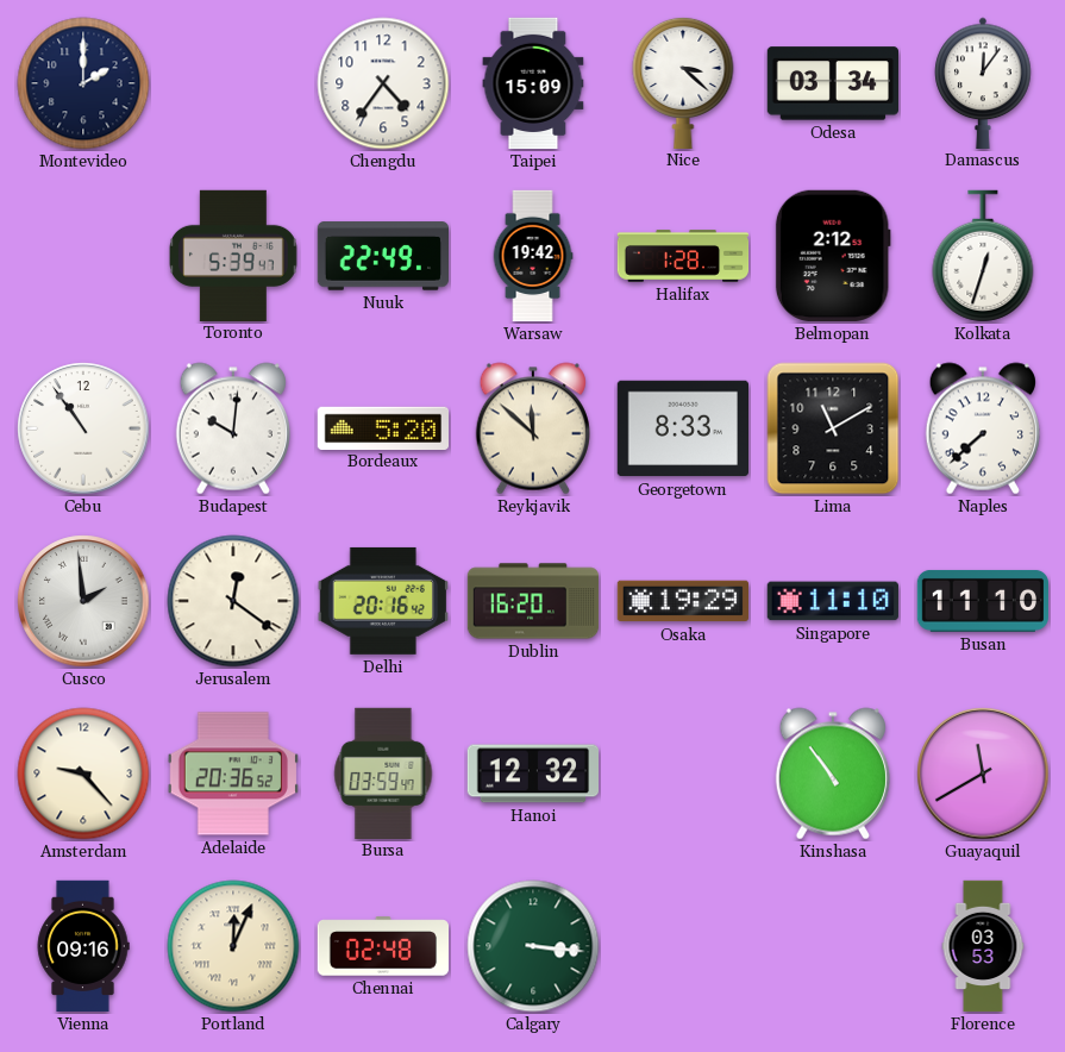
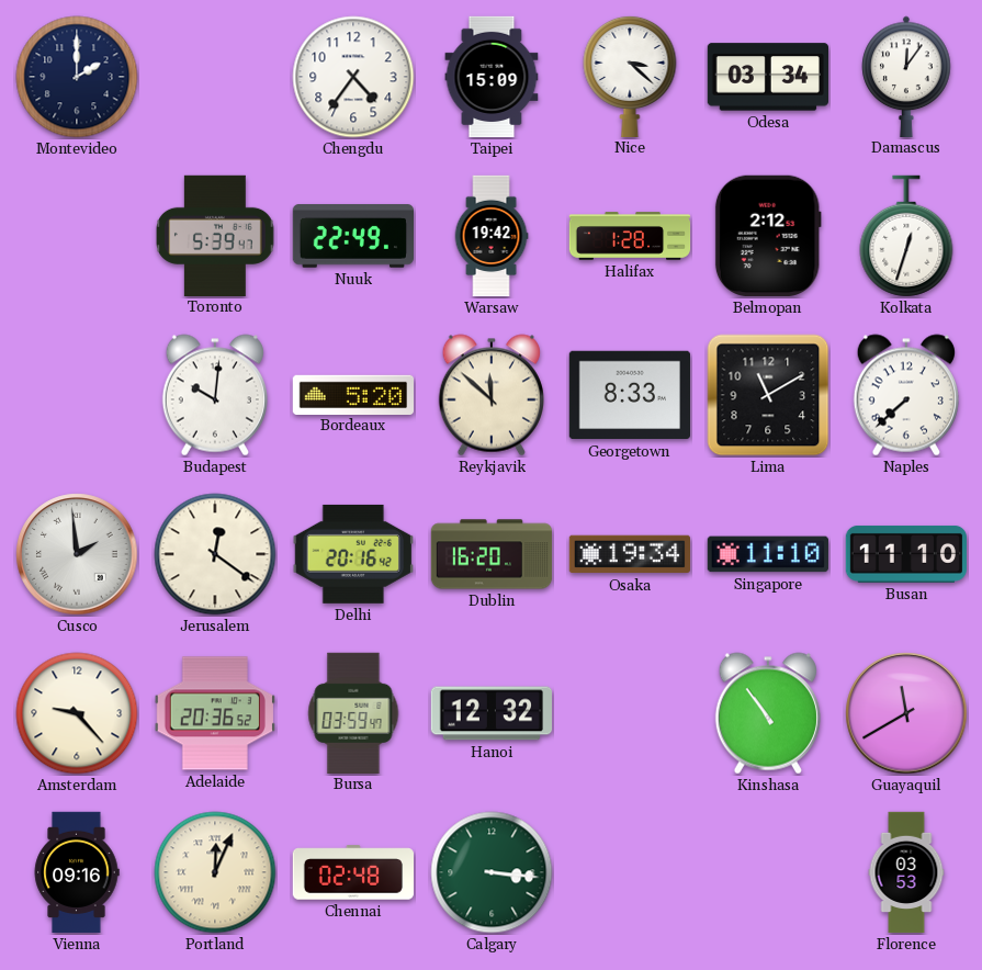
Cebu: 10:54 -> none
Osaka: 19:29 -> 19:34
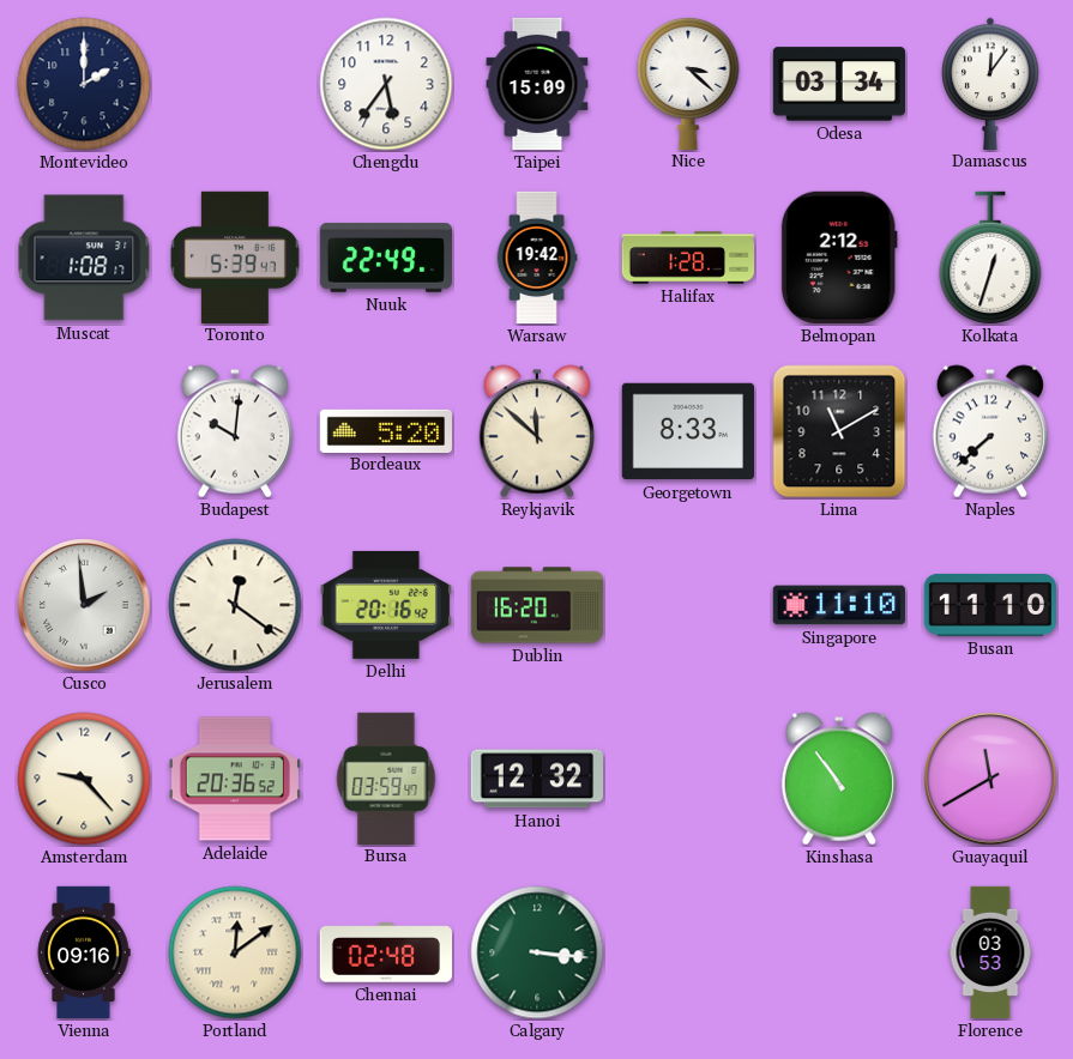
Chengdu: 4:36 -> 5:36
Muscat: none -> 1:08
Osaka: 19:34 -> none
Portland: 12:04 -> 12:09
